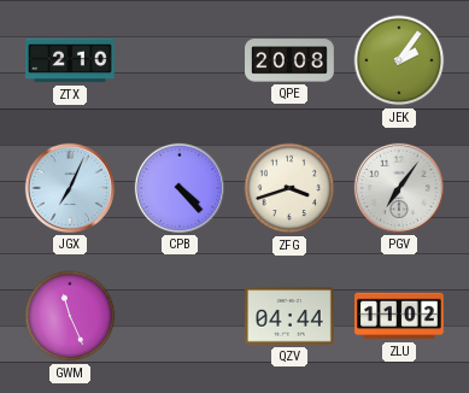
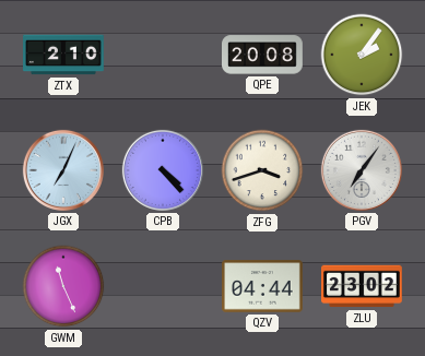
ZLU: 11:02 -> 23:02
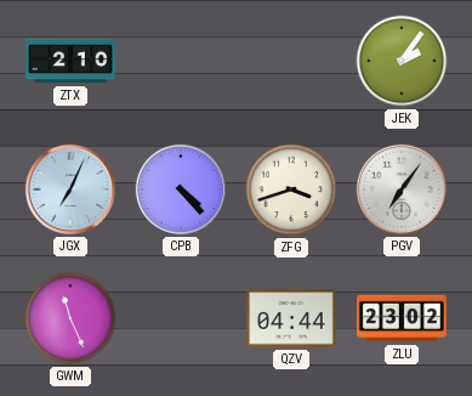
QPE: 20:08 -> none
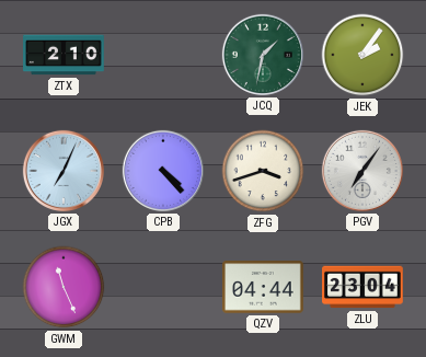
JCQ: none -> 1:32
ZLU: 23:02 -> 23:04
